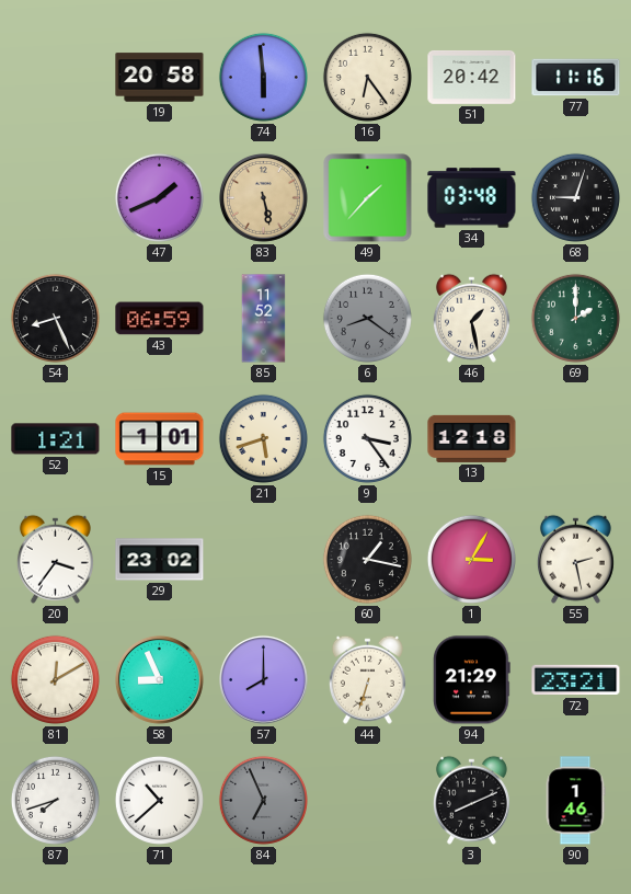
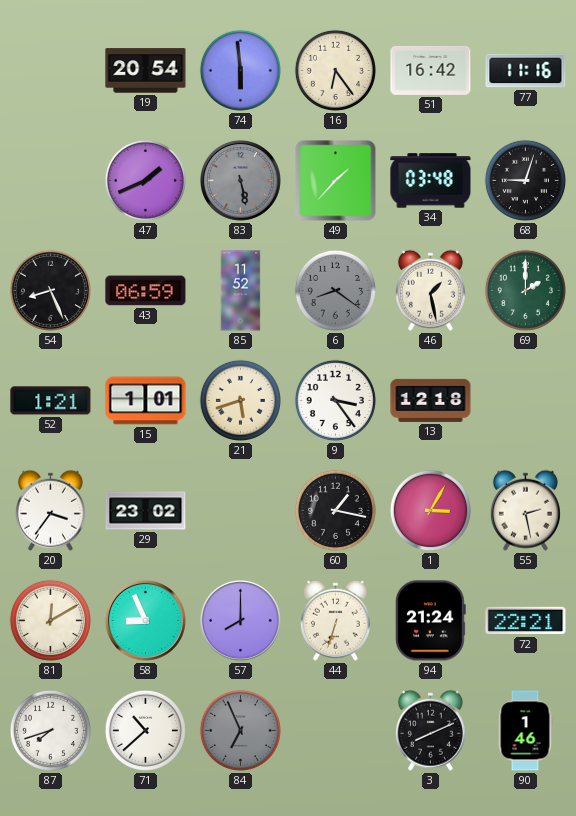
19: 20:58 -> 20:54
51: 20:42 -> 16:42
83 dial: champagne -> grey
94: 21:29 -> 21:24
72: 23:21 -> 22:21
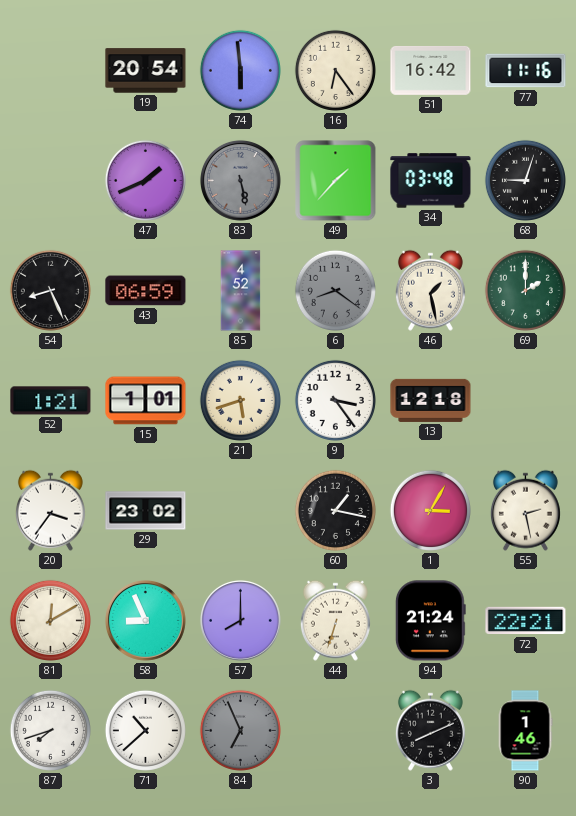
85: 11:52 -> 4:52
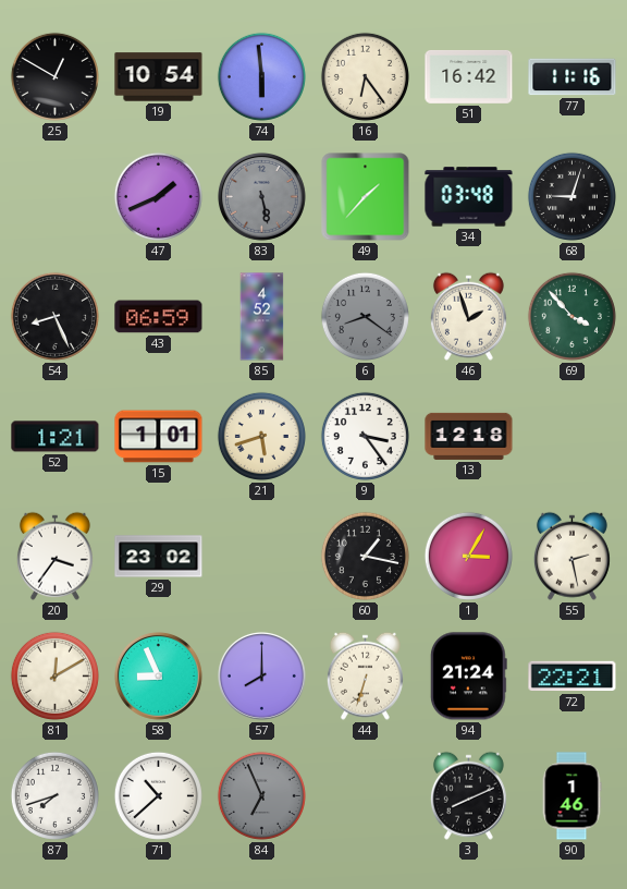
25: none -> 12:50
19: 20:54 -> 10:54
46: 1:28 -> 1:57
69: 2:00 -> 3:53
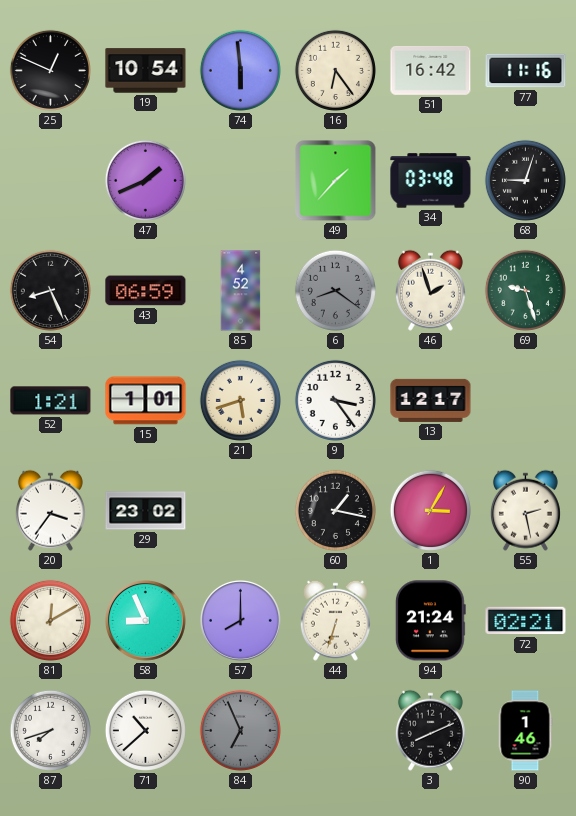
25: 12:50 -> 12:49
83: 5:28 -> none
69: 3:53 -> 9:27
13: 12:18 -> 12:17
72: 22:21 -> 02:21
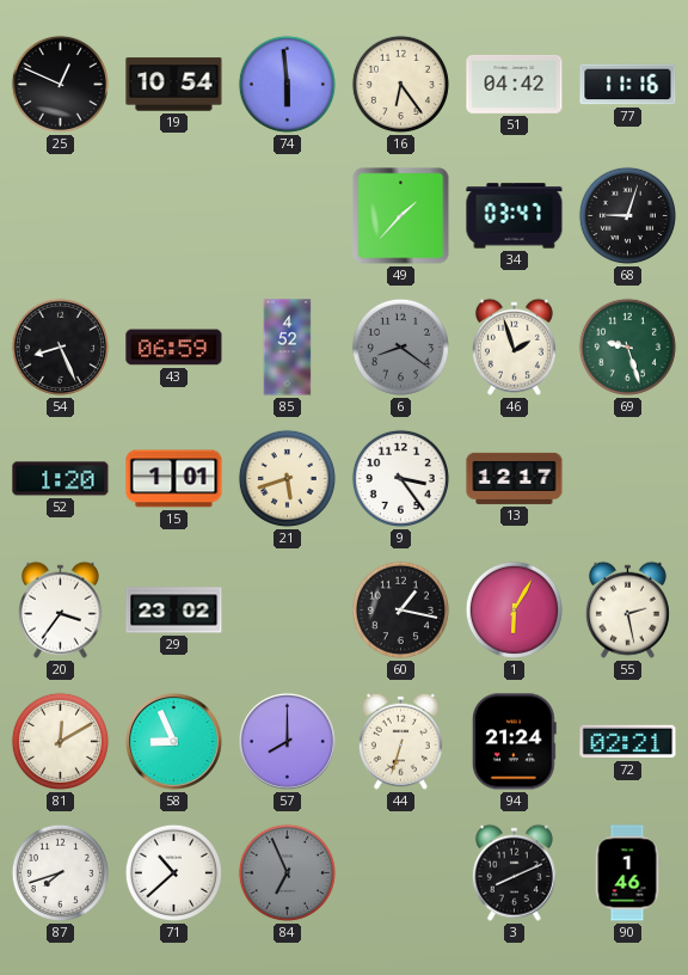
51: 16:42 -> 04:42
47: 1:41 -> none
34: 03:48 -> 03:47
52: 1:21 -> 1:20
1: 3:05 -> 6:05
